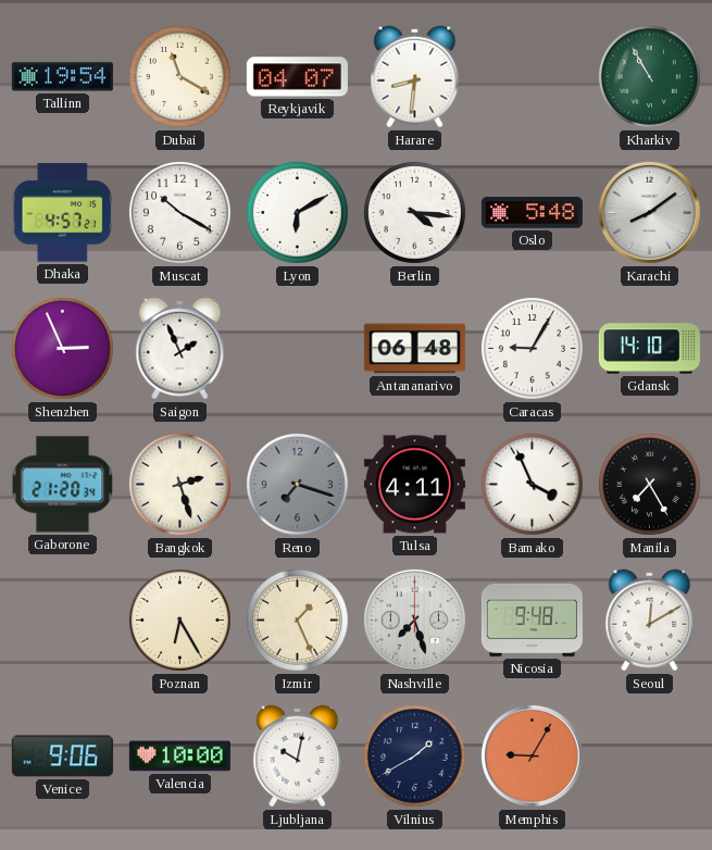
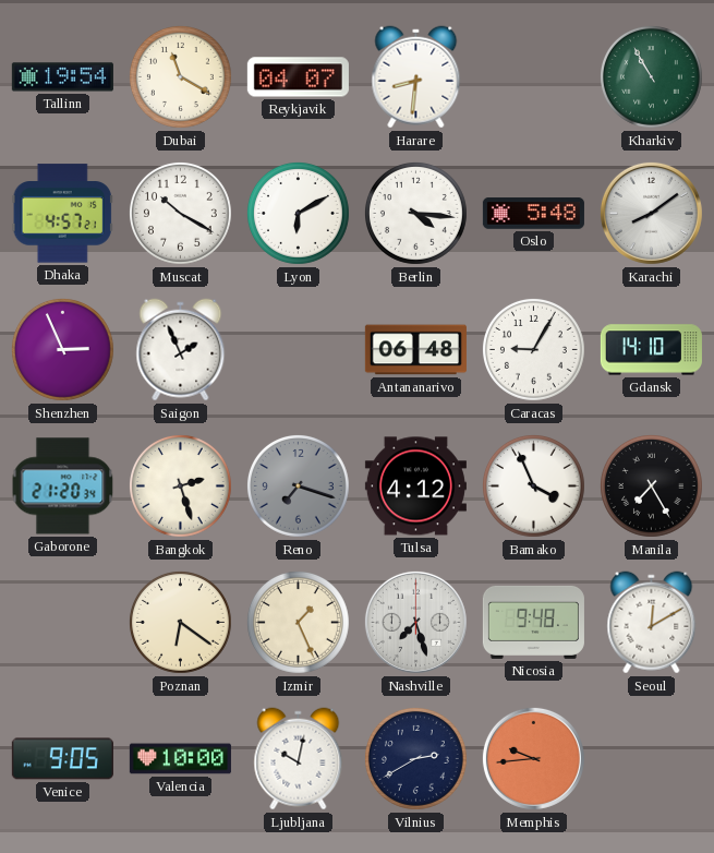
Tulsa: 4:11 -> 4:12
Poznan: 6:25 -> 6:21
Venice: 9:06 -> 9:05
Vilnius: 1:40 -> 2:40
Memphis: 9:05 -> 9:44
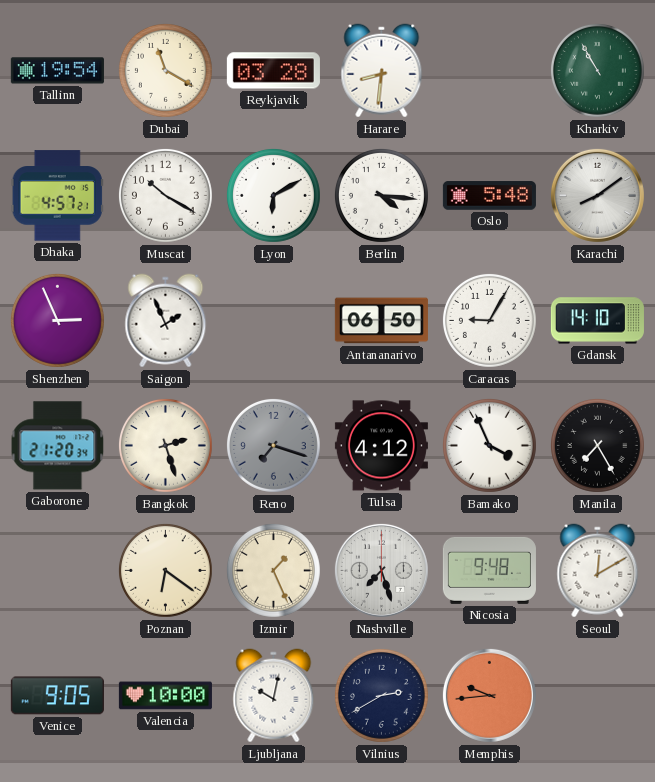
Reykjavik: 04:07 -> 03:28
Antananarivo: 06:48 -> 06:50
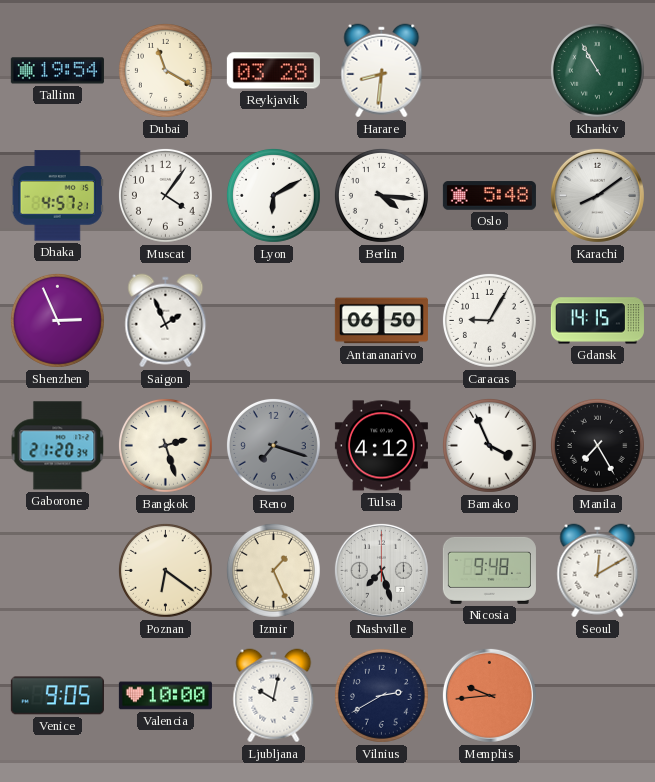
Muscat: 10:20 -> 4:06
Gdansk: 14:10 -> 14:15
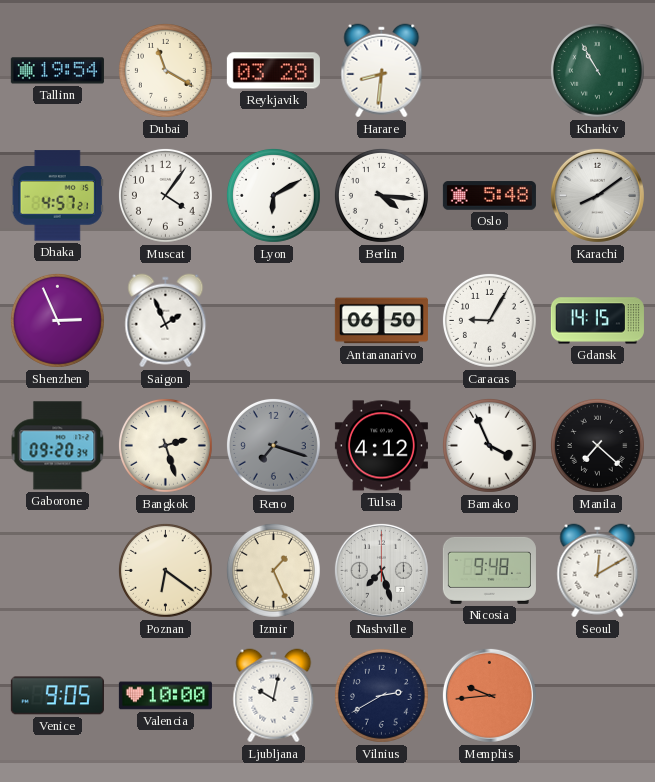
Gaborone: 21:20 -> 09:20
Manila: 7:25 -> 7:22
